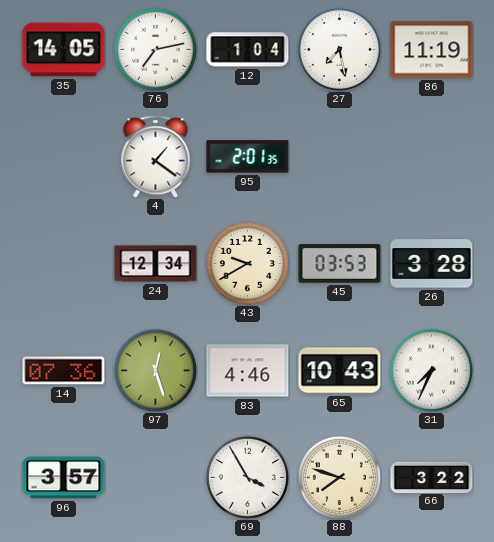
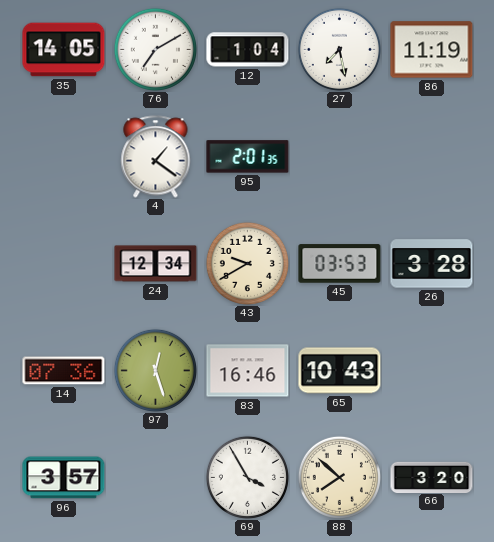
76: 7:13 -> 7:10
83: 4:46 -> 16:46
31: 7:34 -> none
88: 7:48 -> 7:52
66: 3:22 -> 3:20
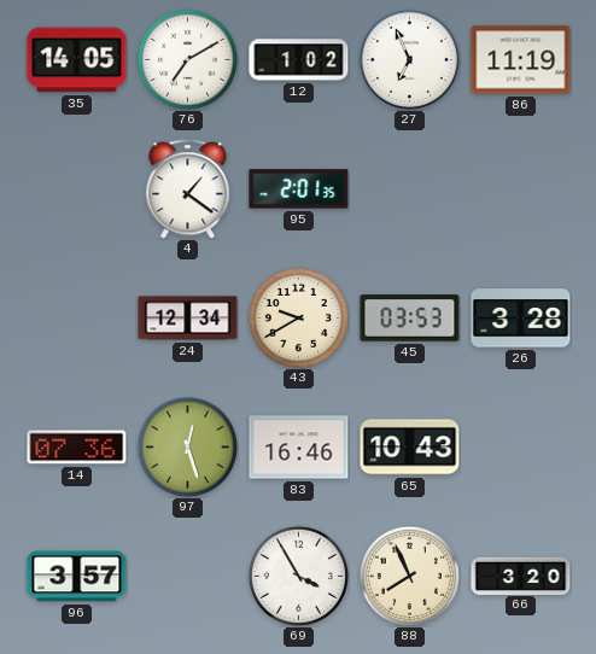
12: 1:04 -> 1:02
27: 7:28 -> 6:56
88: 7:52 -> 7:56
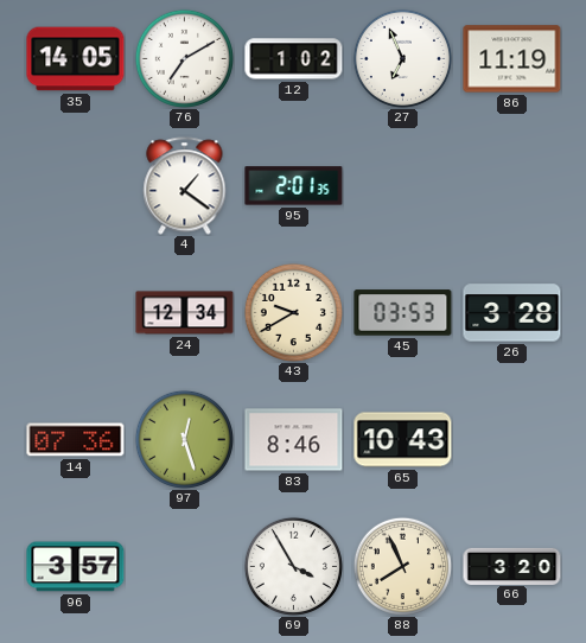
83: 16:46 -> 8:46
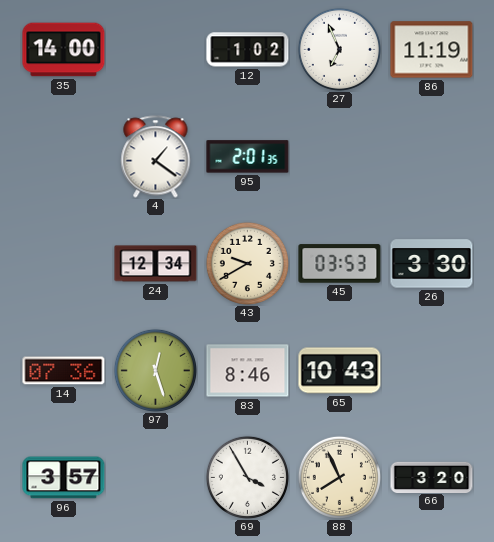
35: 14:05 -> 14:00
76: 7:10 -> none
26: 3:28 -> 3:30
